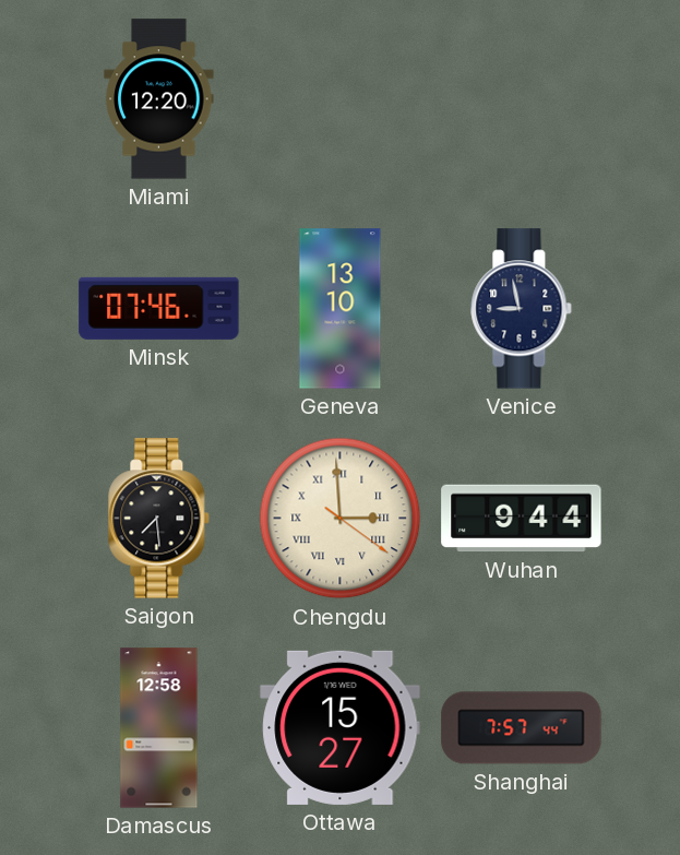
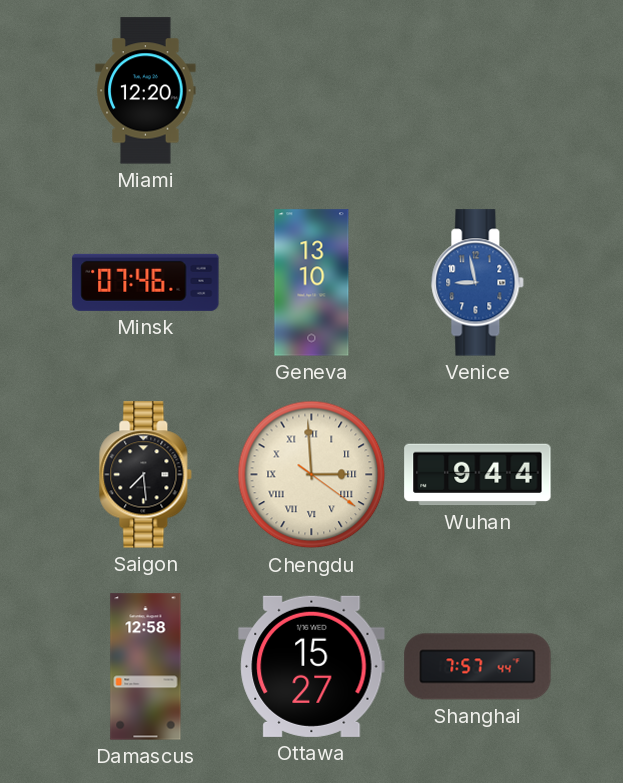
Venice dial: navy -> blue
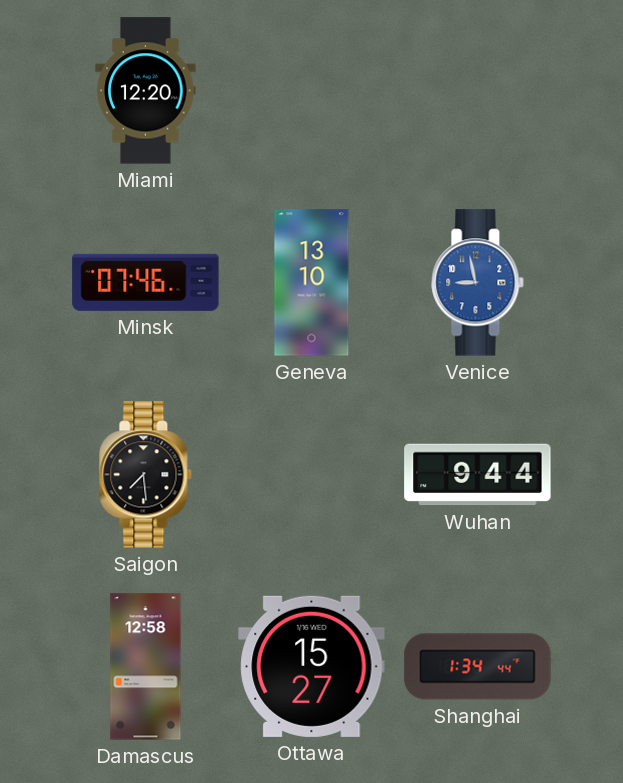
Chengdu: 2:59 -> none
Shanghai: 7:57 -> 1:34
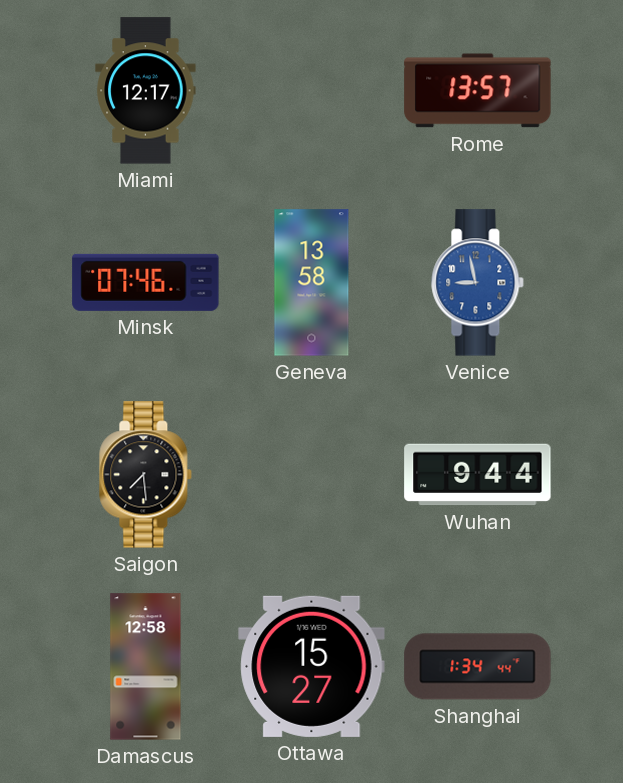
Miami: 12:20 -> 12:17
Rome: none -> 13:57
Geneva: 13:10 -> 13:58
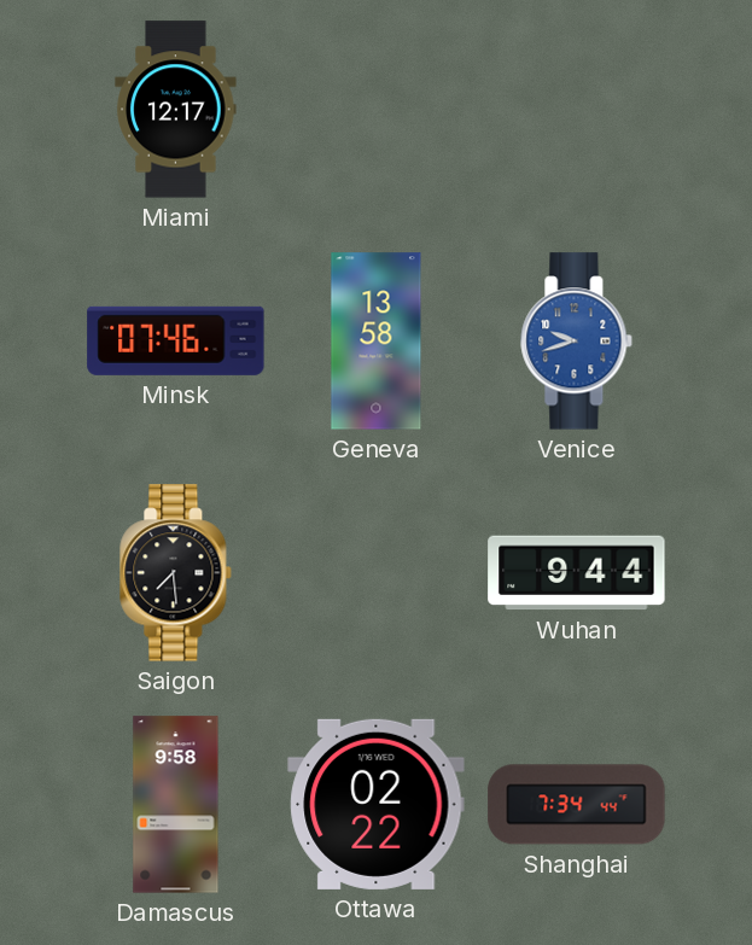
Rome: 13:57 -> none
Venice: 8:58 -> 9:42
Damascus: 12:58 -> 9:58
Ottawa: 15:27 -> 02:22
Shanghai: 1:34 -> 7:34
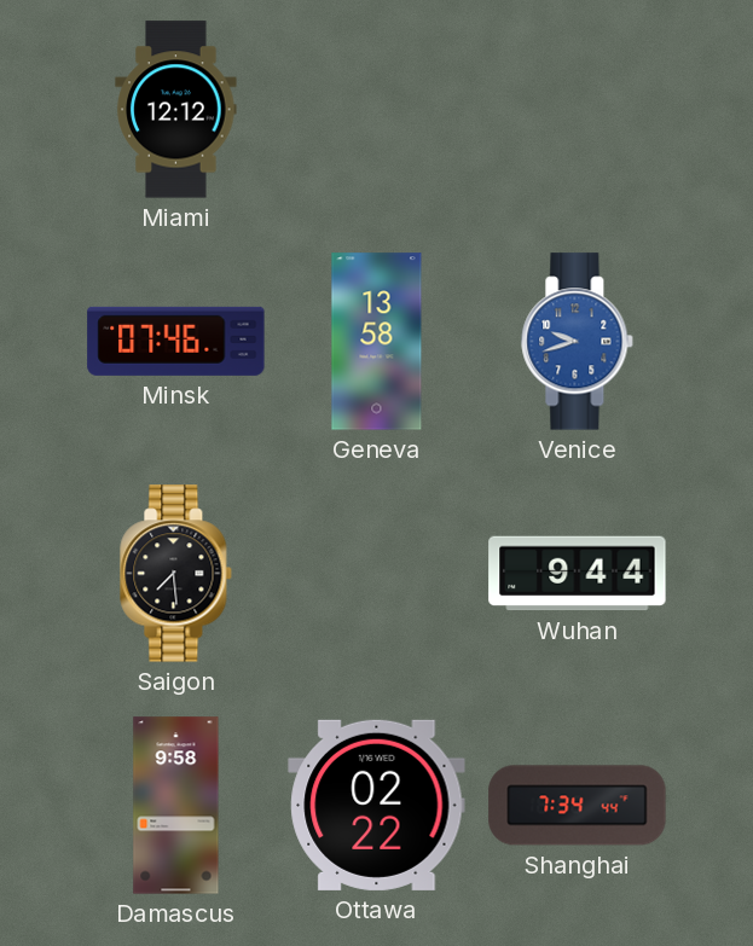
Miami: 12:17 -> 12:12
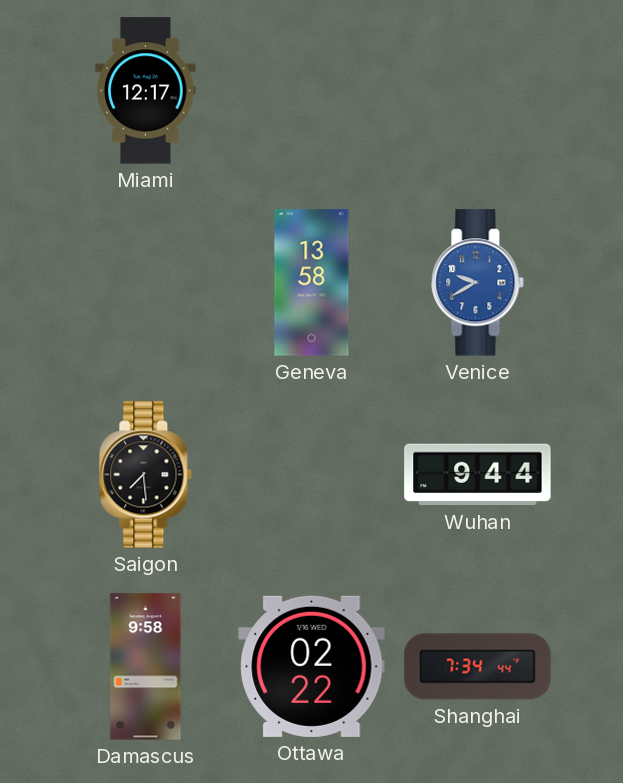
Miami: 12:12 -> 12:17
Minsk: 07:46 -> none
Venice: 9:42 -> 9:40
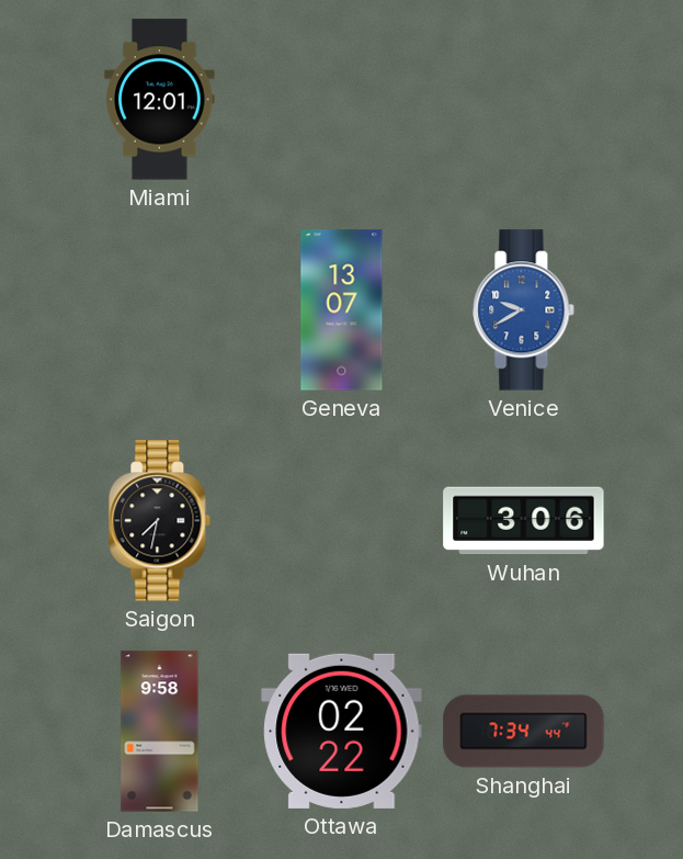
Miami: 12:17 -> 12:01
Geneva: 13:58 -> 13:07
Saigon: 7:29 -> 7:32
Wuhan: 9:44 -> 3:06
